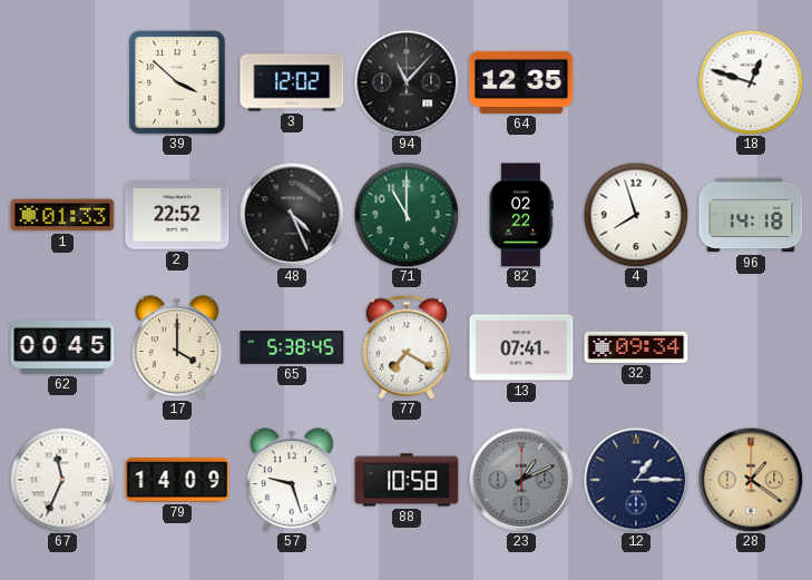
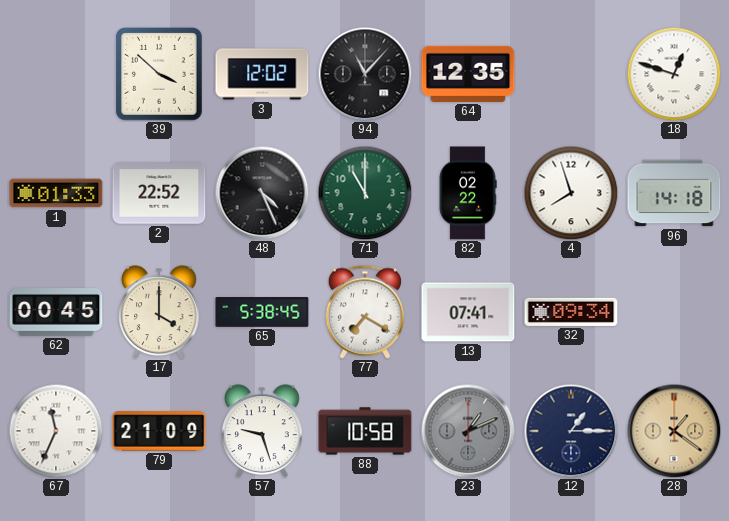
79: 14:09 -> 21:09
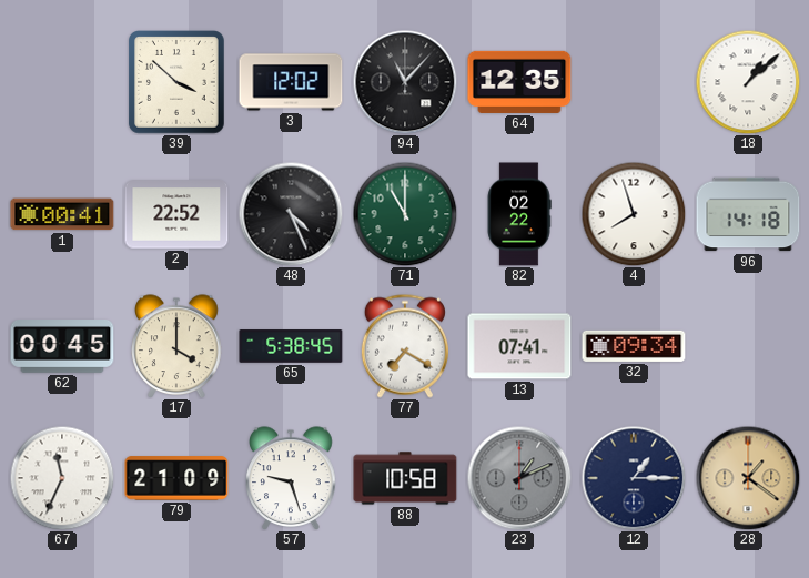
18: 12:48 -> 1:08
1: 01:33 -> 00:41
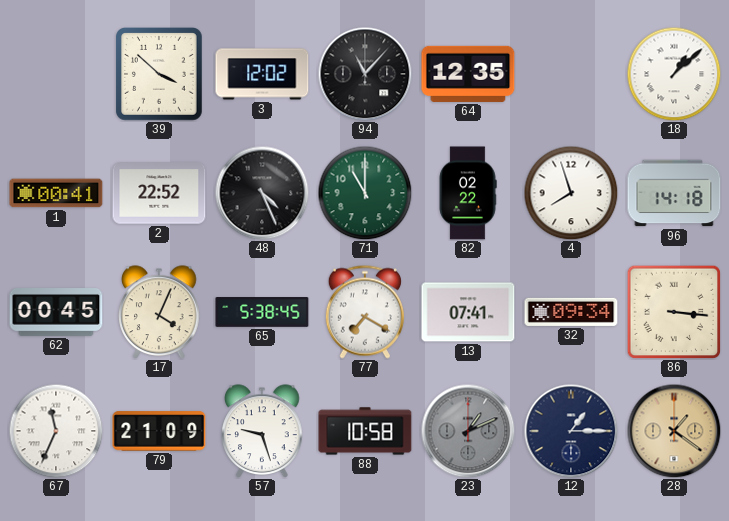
17: 4:00 -> 4:04
86: none -> 3:16
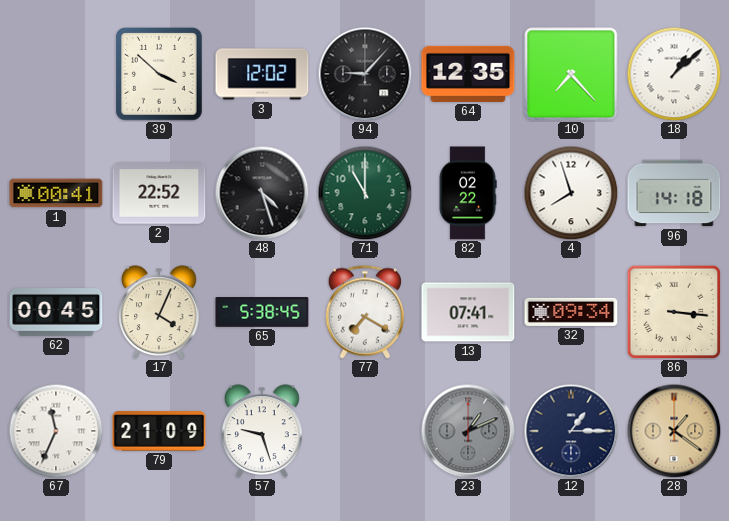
94: 11:07 -> 9:07
10: none -> 7:23
48: 4:26 -> 4:27
88: 10:58 -> none
